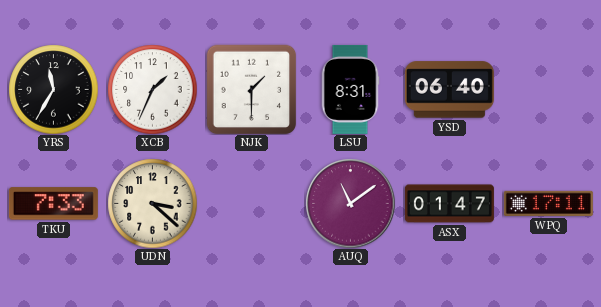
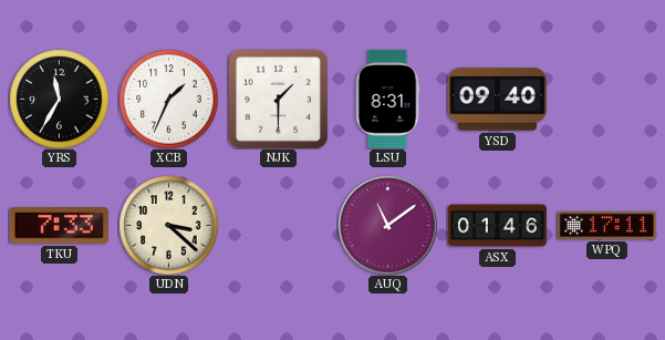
YSD: 06:40 -> 09:40
ASX: 01:47 -> 01:46
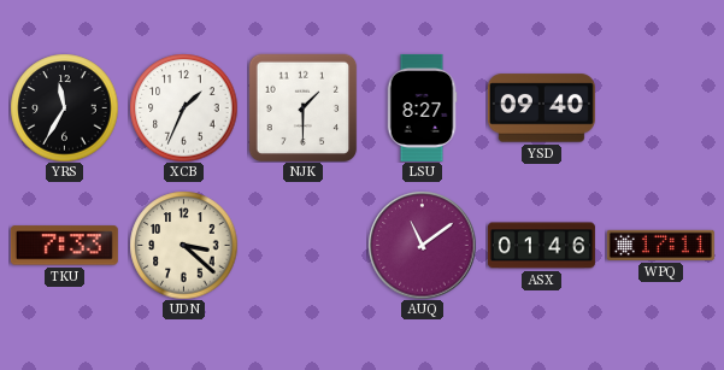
LSU: 8:31 -> 8:27
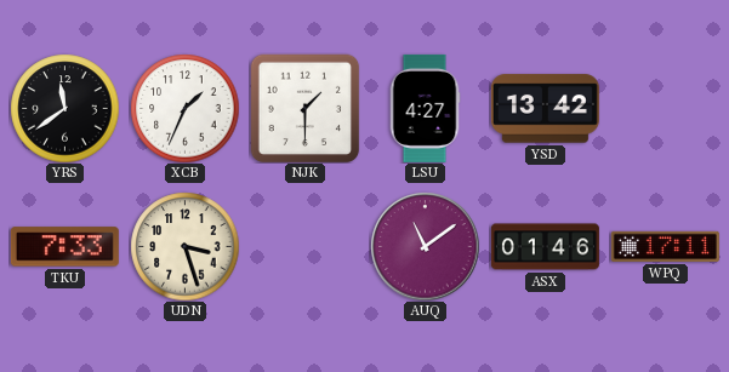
YRS: 11:35 -> 11:39
LSU: 8:27 -> 4:27
YSD: 09:40 -> 13:42
UDN: 3:22 -> 3:27
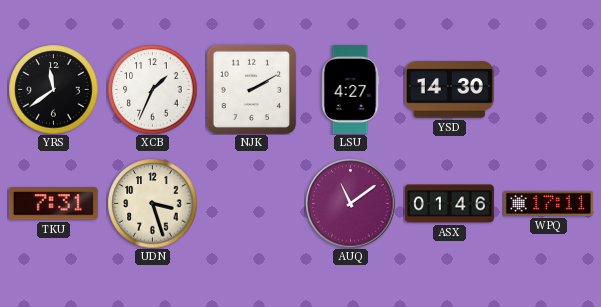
NJK: 1:30 -> 2:10
YSD: 13:42 -> 14:30
TKU: 7:33 -> 7:31
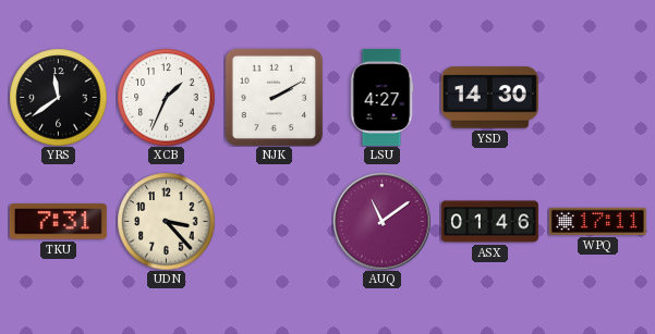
UDN: 3:27 -> 3:23
